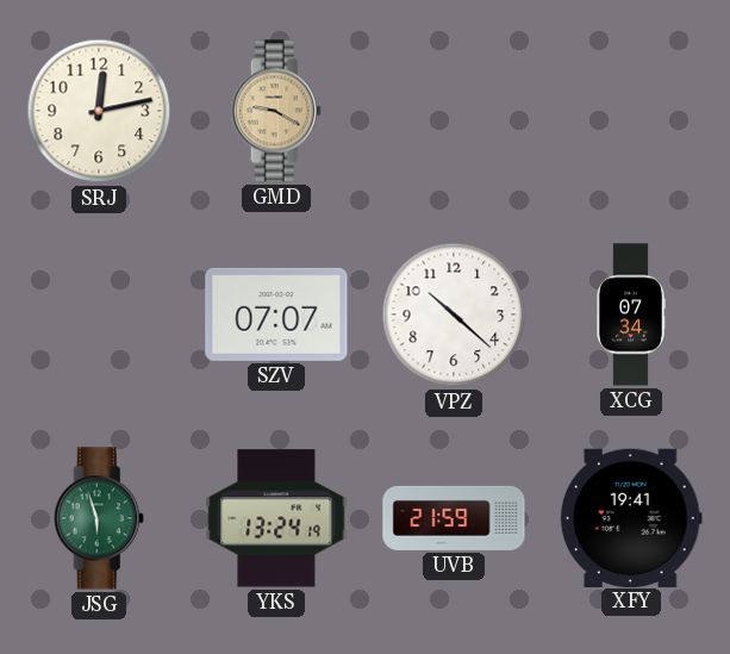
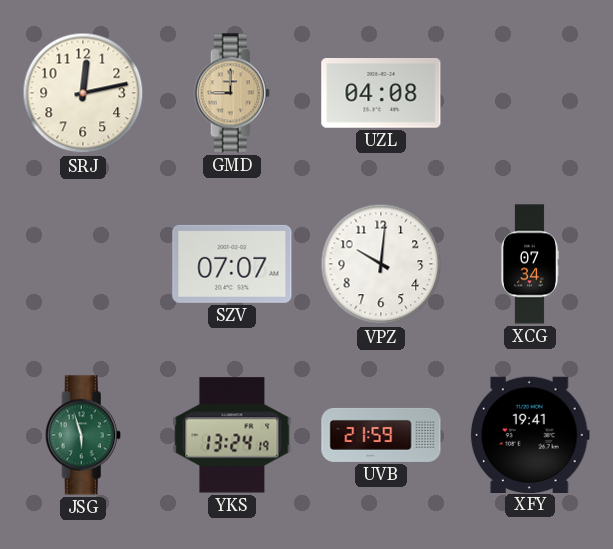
GMD: 9:20 -> 9:00
UZL: none -> 04:08
VPZ: 10:22 -> 10:01
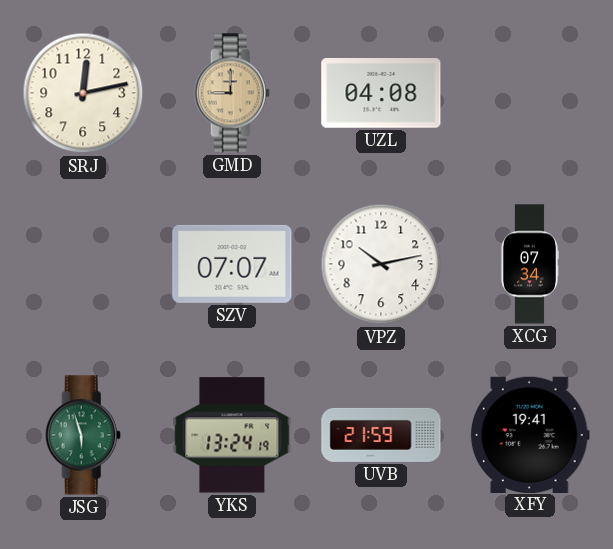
VPZ: 10:01 -> 10:13
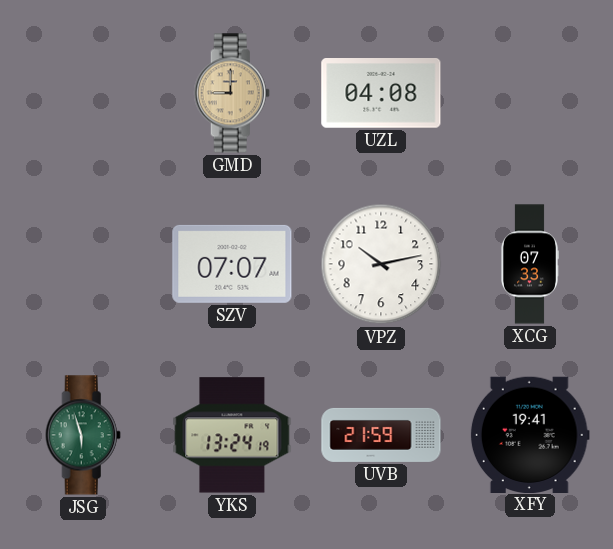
SRJ: 12:13 -> none
XCG: 07:34 -> 07:33
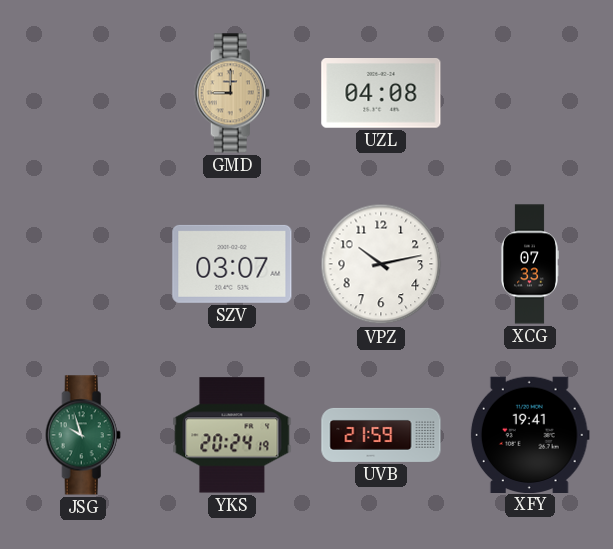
SZV: 07:07 -> 03:07
JSG: 5:57 -> 9:57
YKS: 13:24 -> 20:24
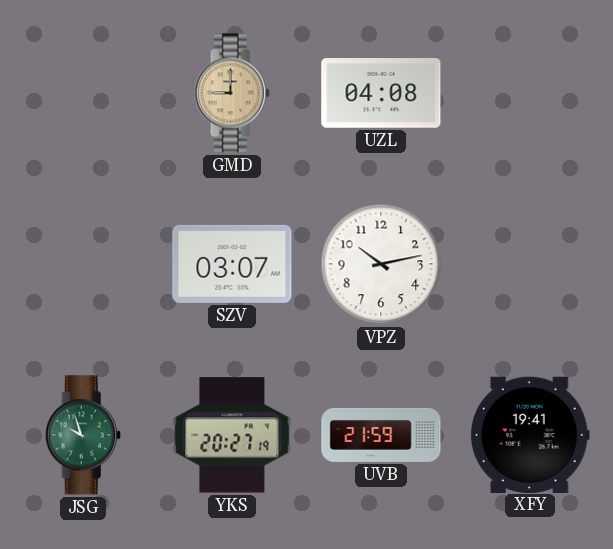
XCG: 07:33 -> none
YKS: 20:24 -> 20:27
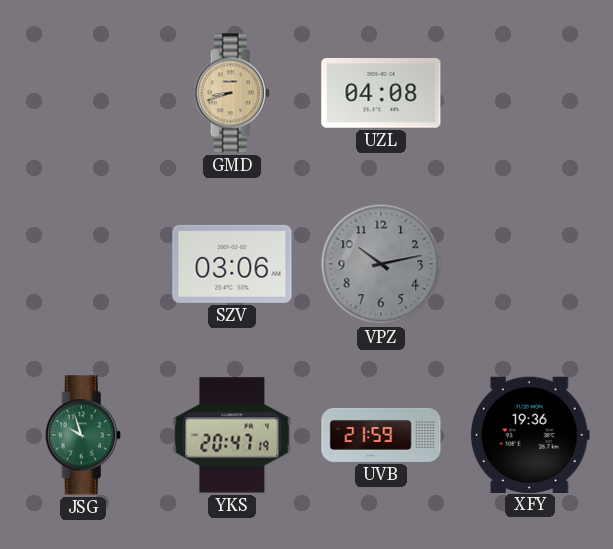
GMD: 9:00 -> 8:42
SZV: 03:07 -> 03:06
VPZ dial: white -> grey
YKS: 20:27 -> 20:47
XFY: 19:41 -> 19:36
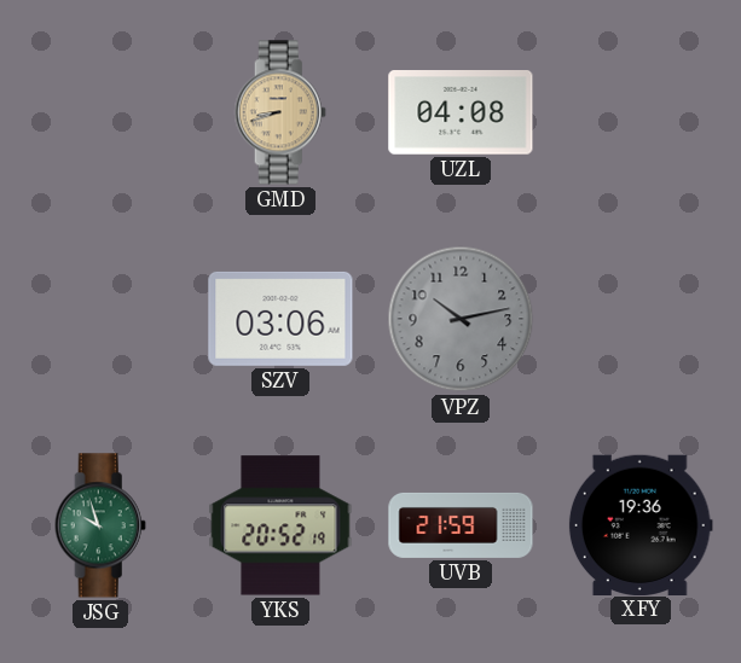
YKS: 20:47 -> 20:52
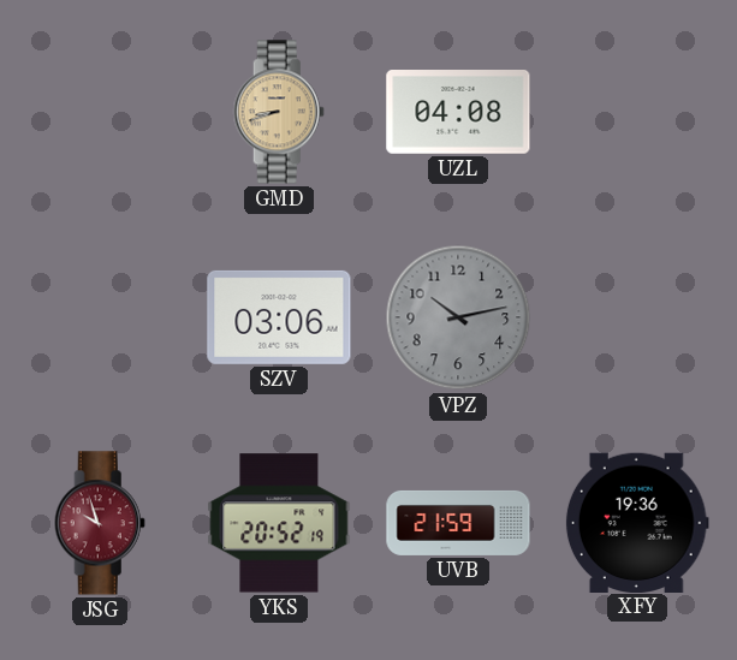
JSG dial: green -> burgundy
